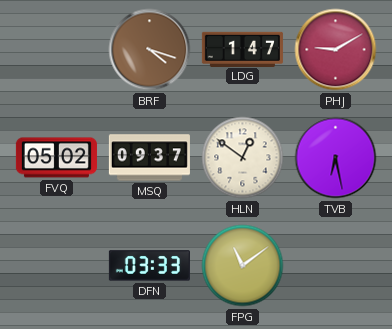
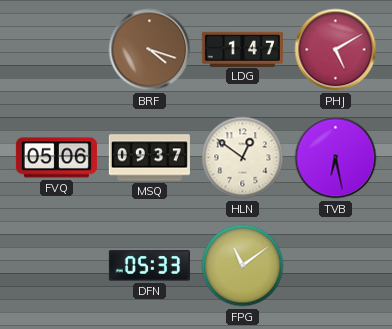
PHJ: 9:10 -> 5:10
FVQ: 05:02 -> 05:06
DFN: 03:33 -> 05:33
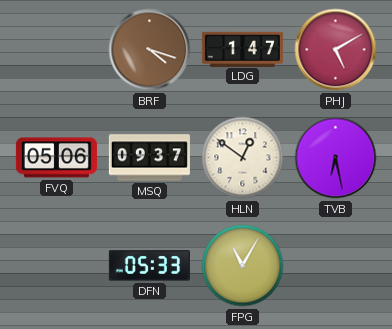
FPG: 11:09 -> 11:05
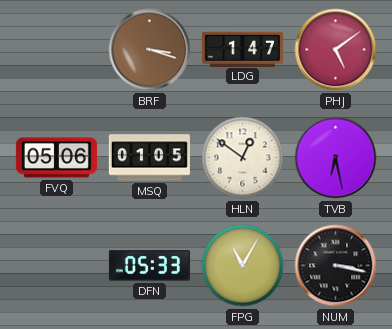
BRF: 4:18 -> 3:18
PHJ: 5:10 -> 5:09
MSQ: 09:37 -> 01:05
NUM: none -> 3:17
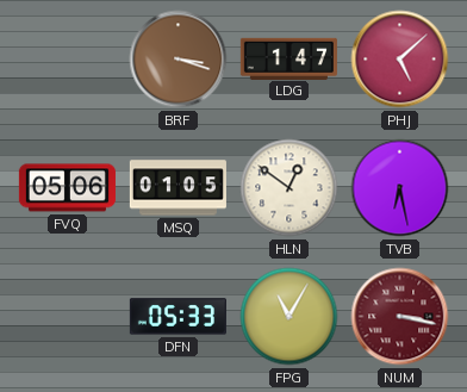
PHJ: 5:09 -> 5:08
NUM dial: black -> burgundy
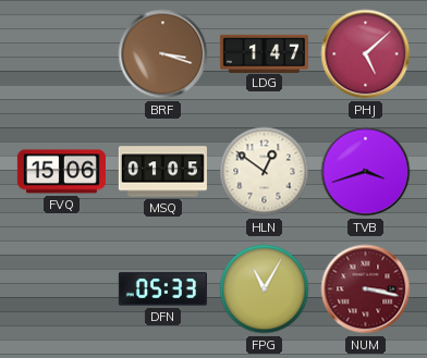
FVQ: 05:06 -> 15:06
TVB: 6:28 -> 3:42
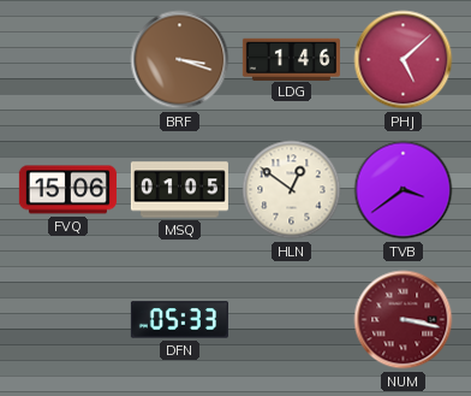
LDG: 1:47 -> 1:46
TVB: 3:42 -> 3:39
FPG: 11:05 -> none
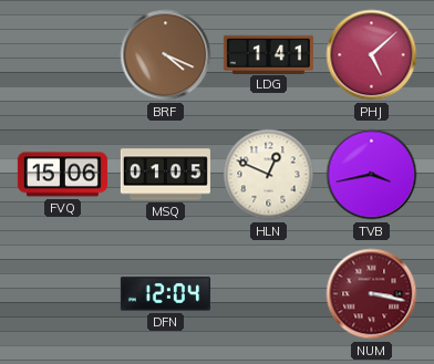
BRF: 3:18 -> 4:19
LDG: 1:46 -> 1:41
HLN: 12:51 -> 12:49
TVB: 3:39 -> 3:43
DFN: 05:33 -> 12:04
